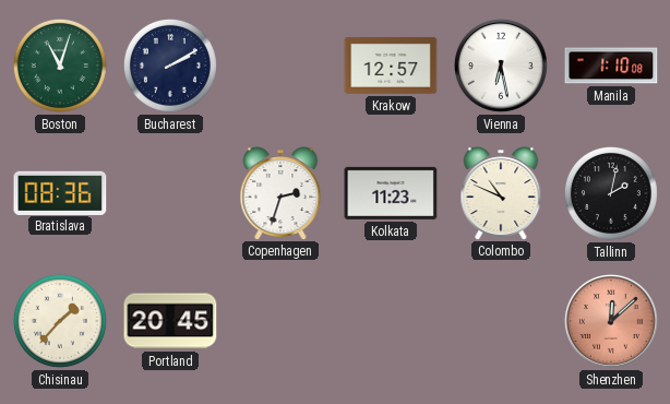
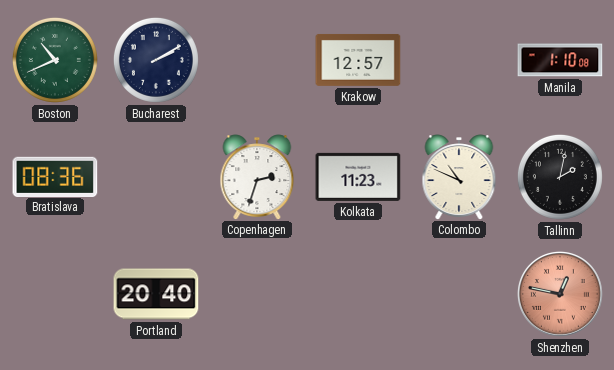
Boston: 11:03 -> 10:41
Vienna: 6:28 -> none
Chisinau: 1:37 -> none
Portland: 20:45 -> 20:40
Shenzhen: 12:08 -> 12:47
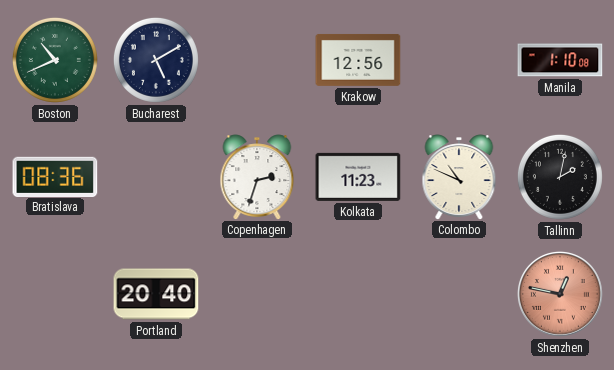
Bucharest: 2:10 -> 5:10
Krakow: 12:57 -> 12:56
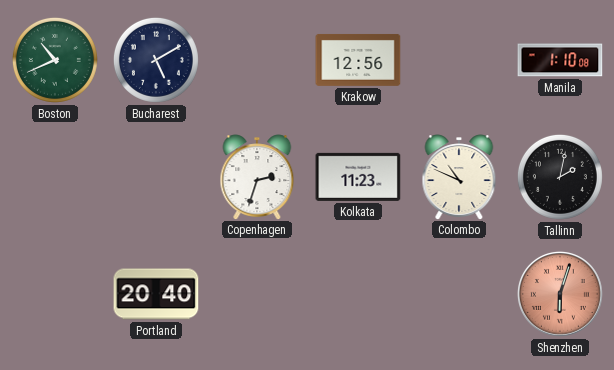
Bratislava: 08:36 -> none
Shenzhen: 12:47 -> 6:03
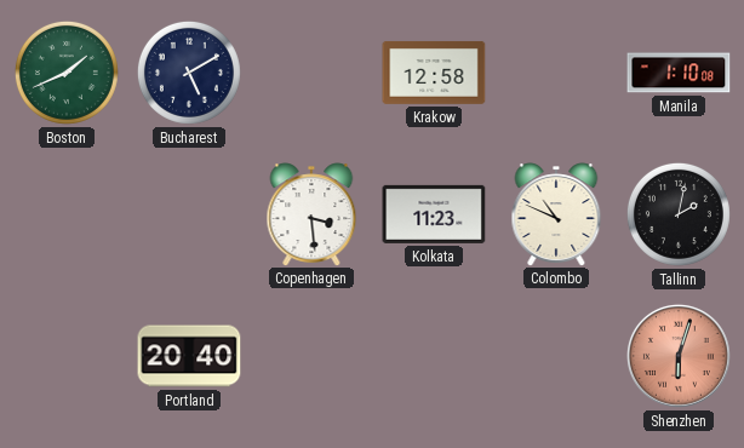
Boston: 10:41 -> 1:41
Krakow: 12:56 -> 12:58
Copenhagen: 2:33 -> 3:29
